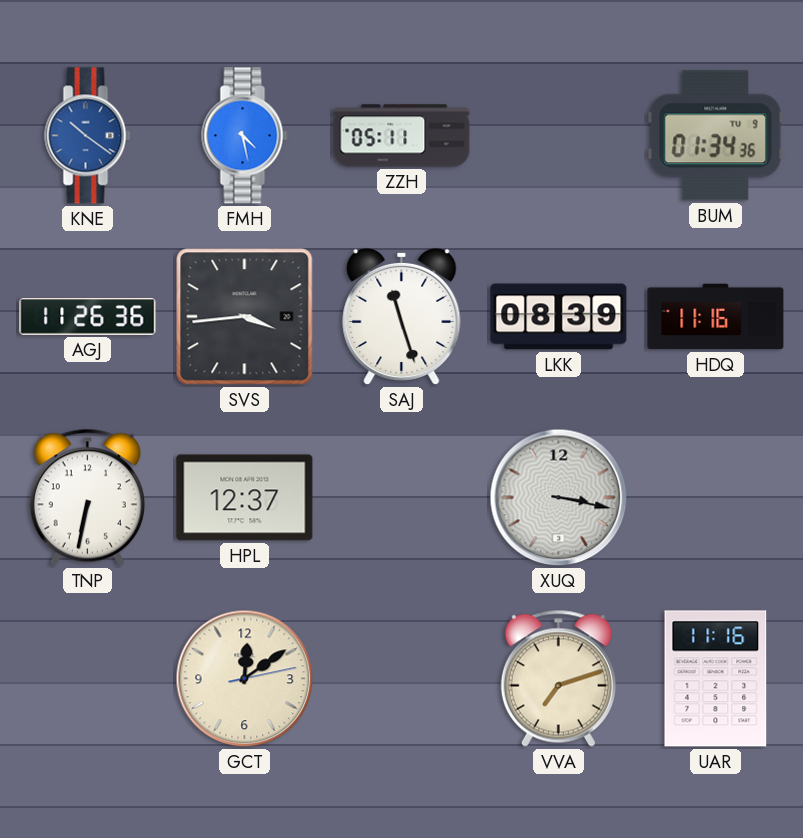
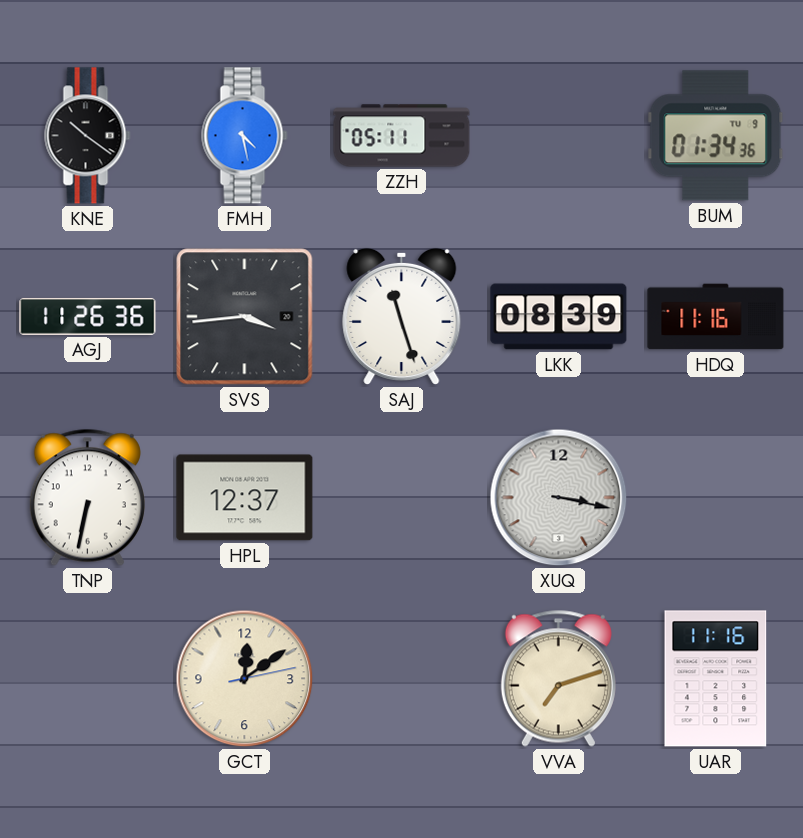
KNE dial: blue -> black
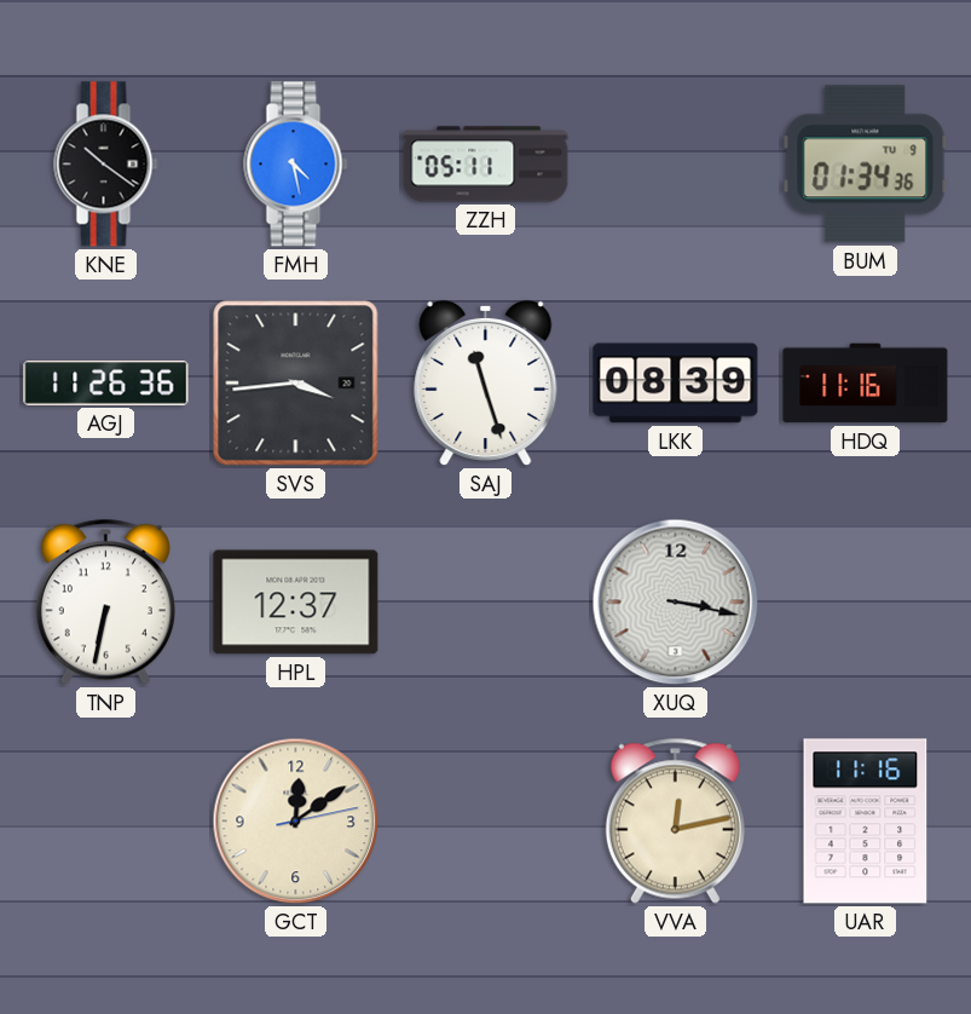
VVA: 7:12 -> 12:13
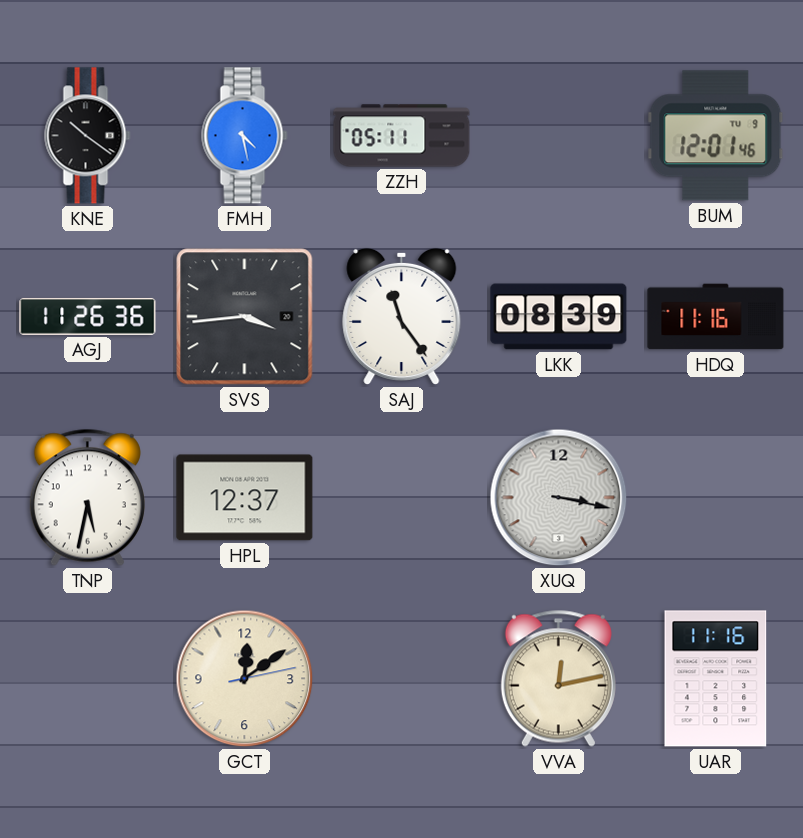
BUM: 01:34 -> 12:01
SAJ: 11:27 -> 11:24
TNP: 6:32 -> 5:32
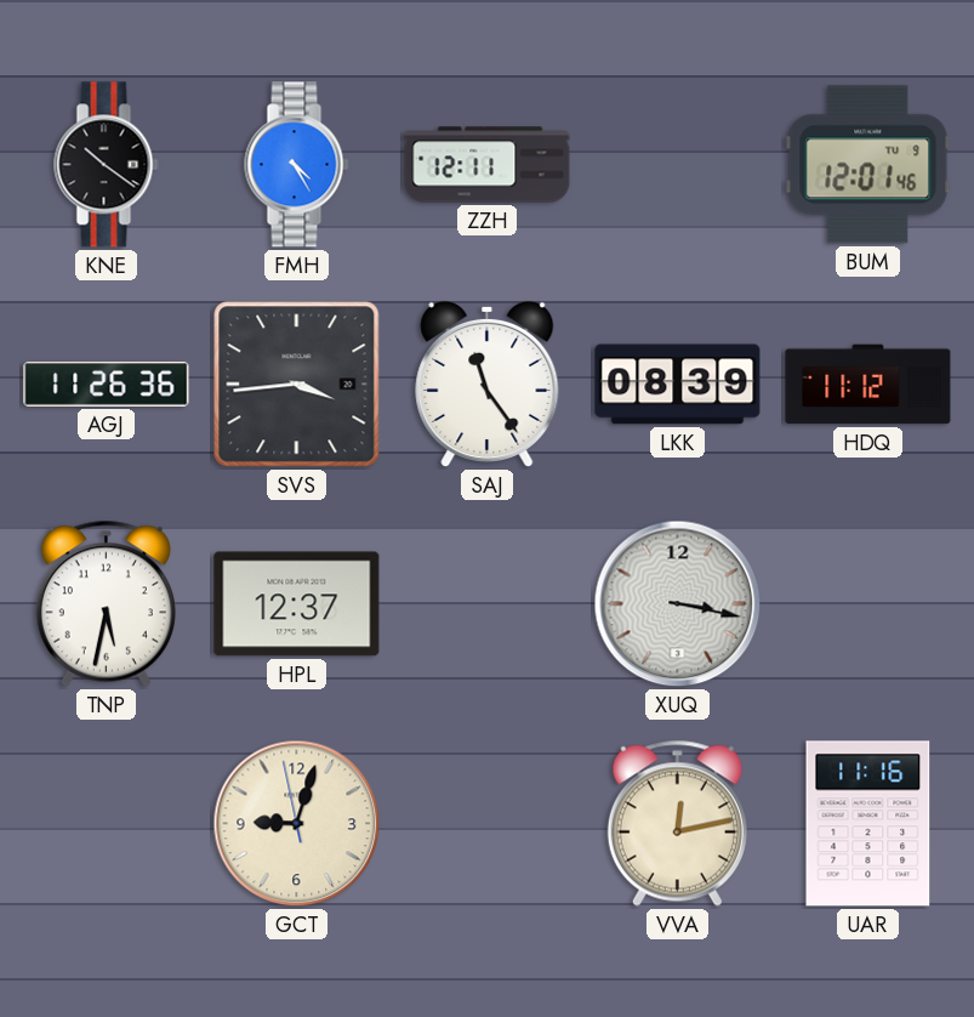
FMH: 4:28 -> 4:25
ZZH: 05:11 -> 12:11
HDQ: 11:16 -> 11:12
GCT: 12:09 -> 9:02
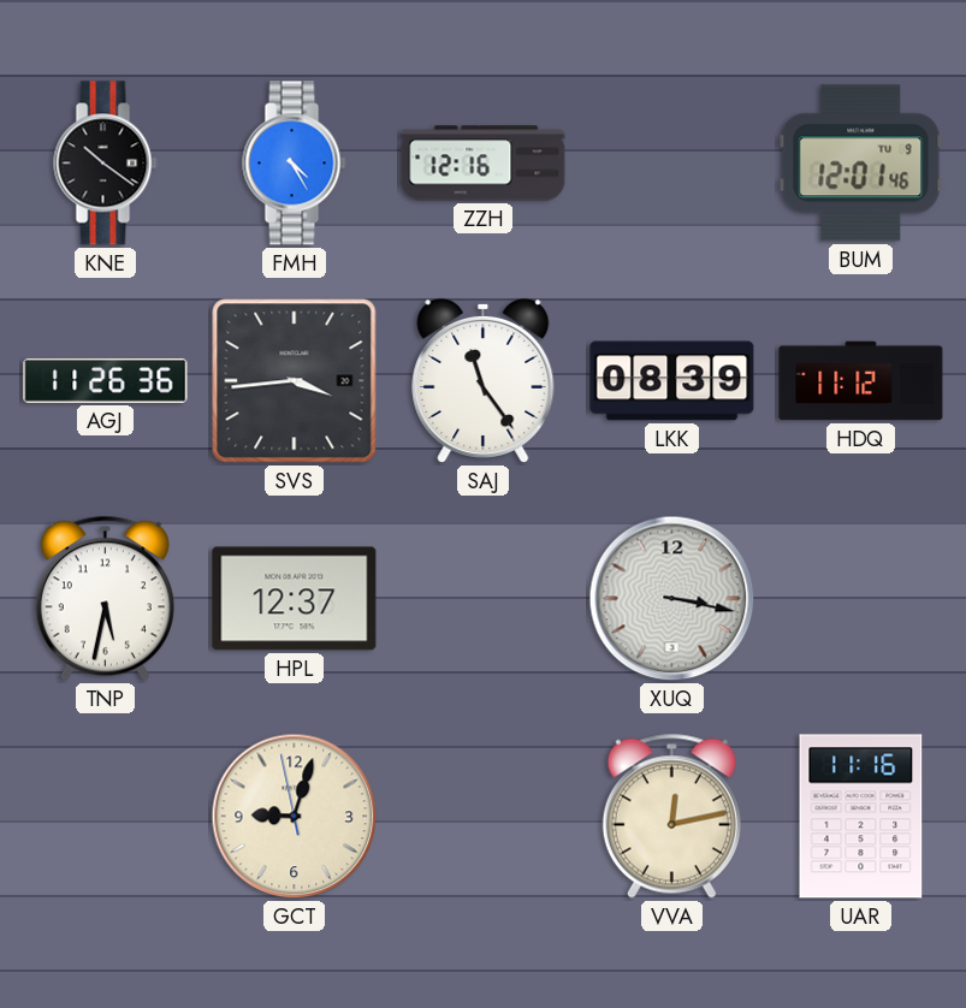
ZZH: 12:11 -> 12:16
